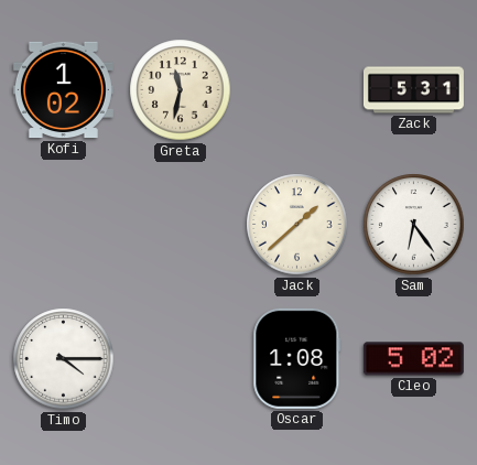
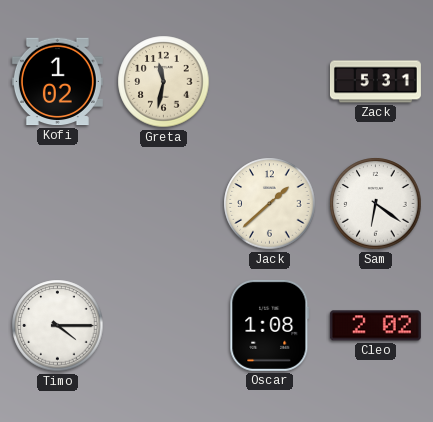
Sam: 6:24 -> 6:21
Cleo: 5:02 -> 2:02
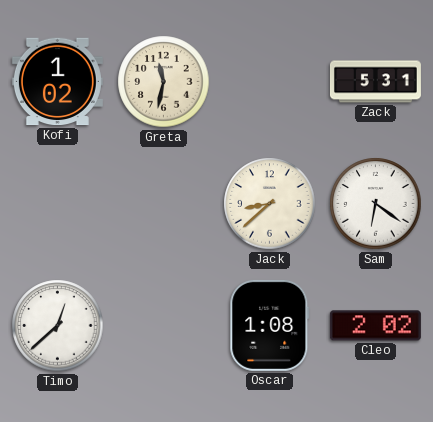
Jack: 1:38 -> 8:38
Timo: 4:15 -> 12:38
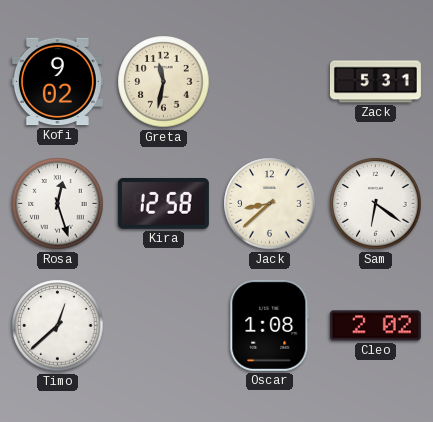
Kofi: 1:02 -> 9:02
Rosa: none -> 12:27
Kira: none -> 12:58
